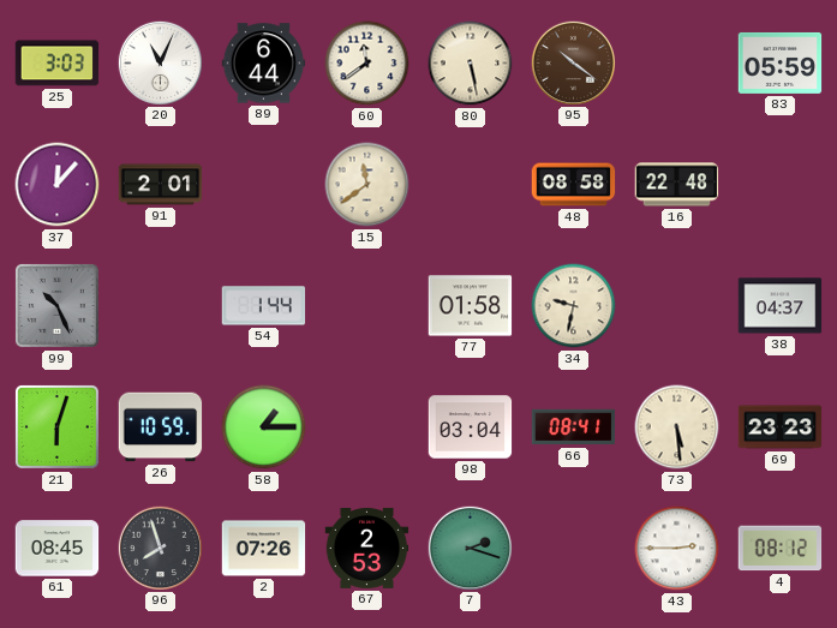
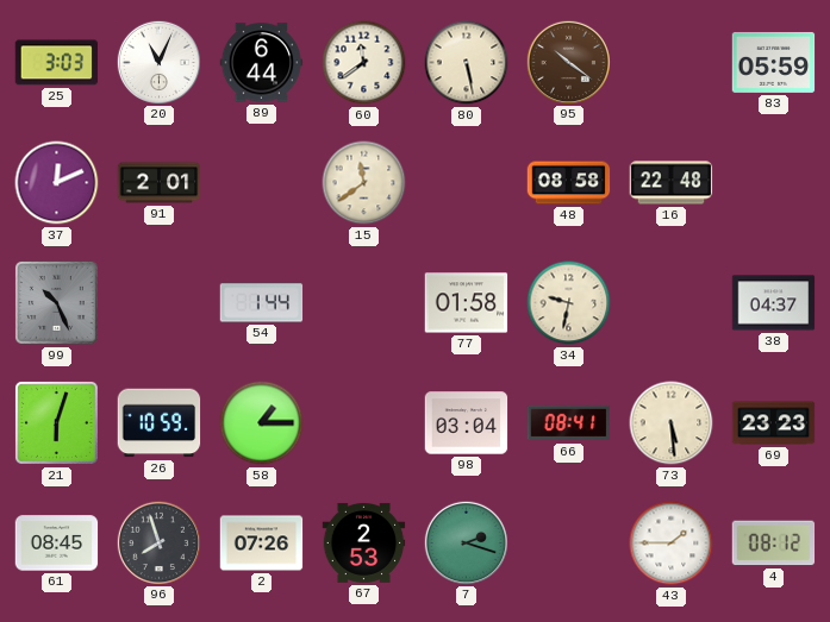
37: 12:07 -> 12:11
43: 2:45 -> 1:45
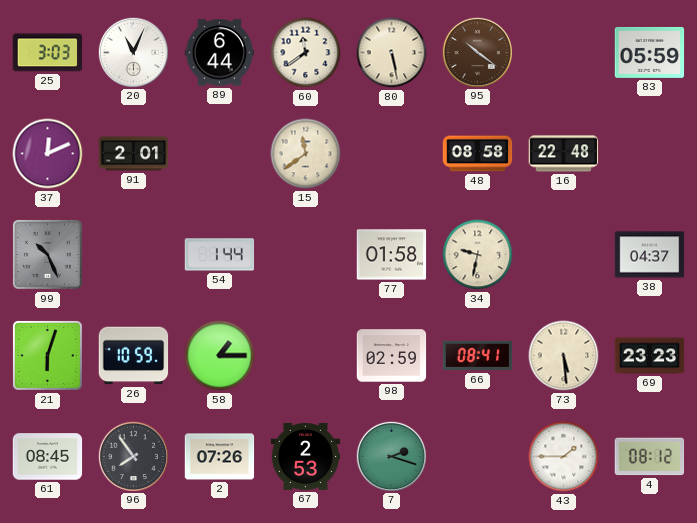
98: 03:04 -> 02:59
96: 7:57 -> 7:54
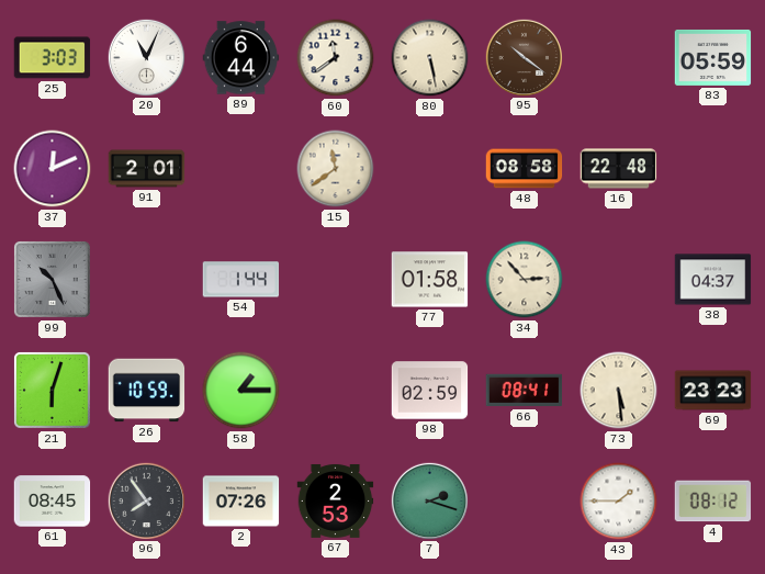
34: 9:32 -> 2:53
